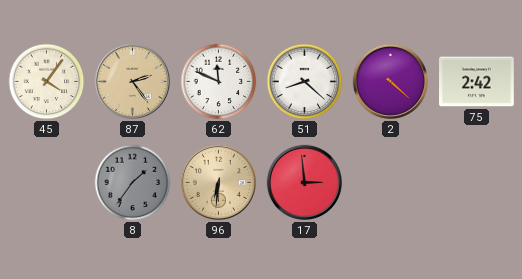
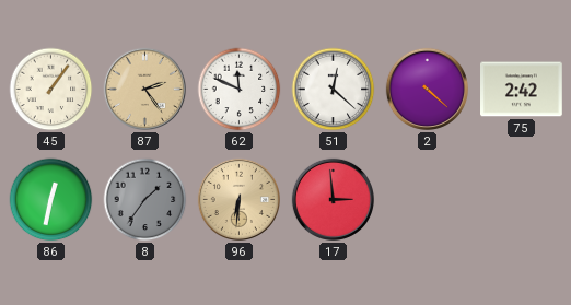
45: 4:06 -> 1:06
51: 8:22 -> 12:22
86: none -> 12:32
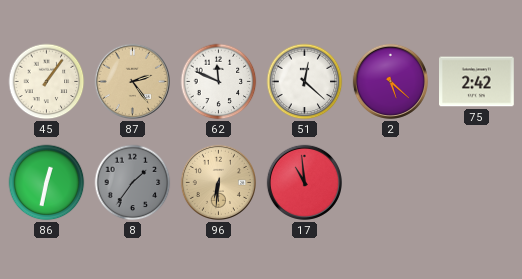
2: 4:22 -> 5:22
17: 2:59 -> 10:59
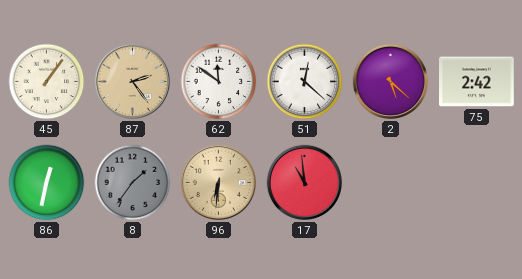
62: 11:49 -> 11:51
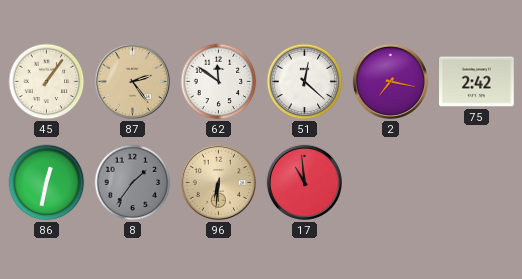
2: 5:22 -> 7:17
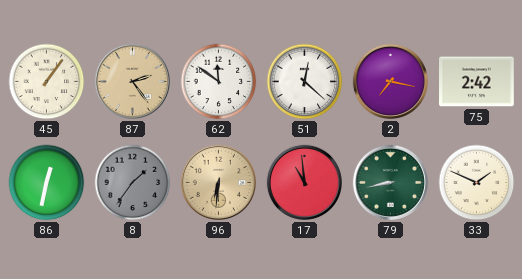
79: none -> 8:43
33: none -> 1:49
